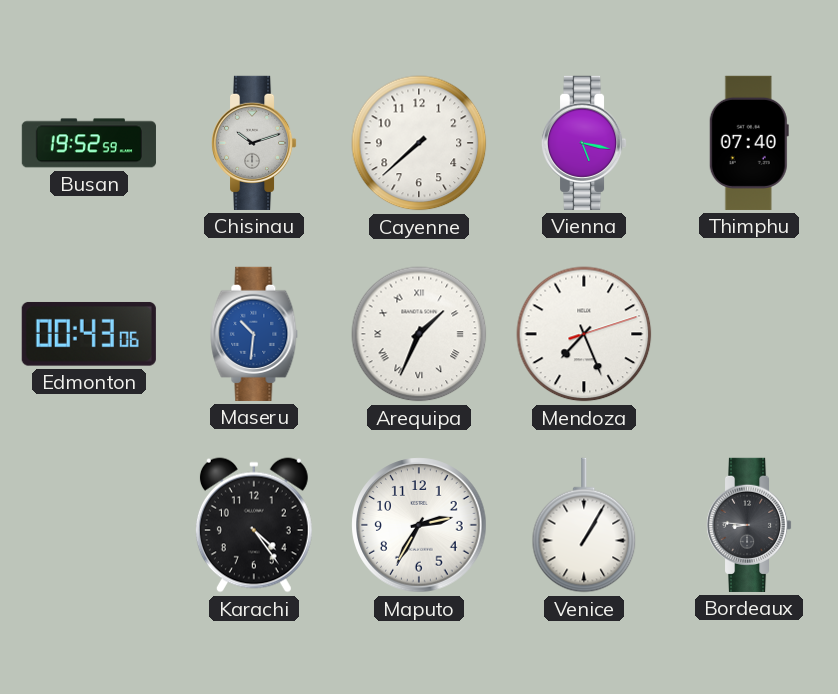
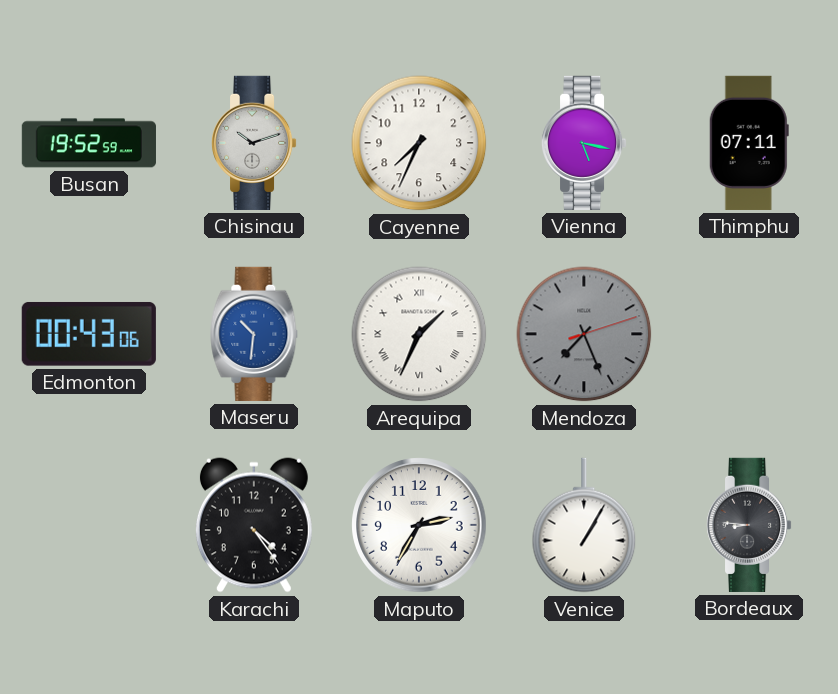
Cayenne: 7:38 -> 7:34
Thimphu: 07:40 -> 07:11
Mendoza dial: white -> grey
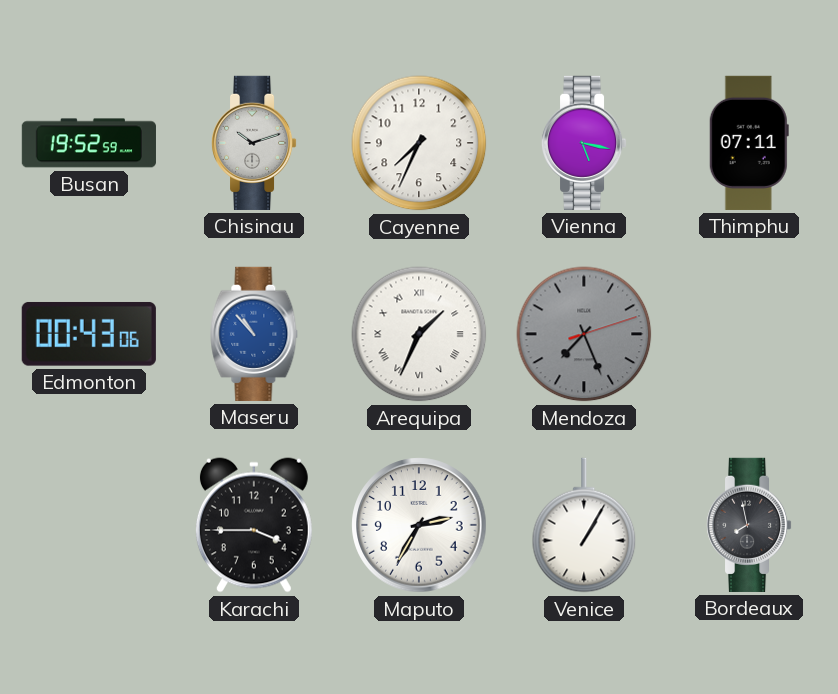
Maseru: 10:31 -> 10:53
Karachi: 4:24 -> 3:45
Bordeaux: 8:46 -> 7:58
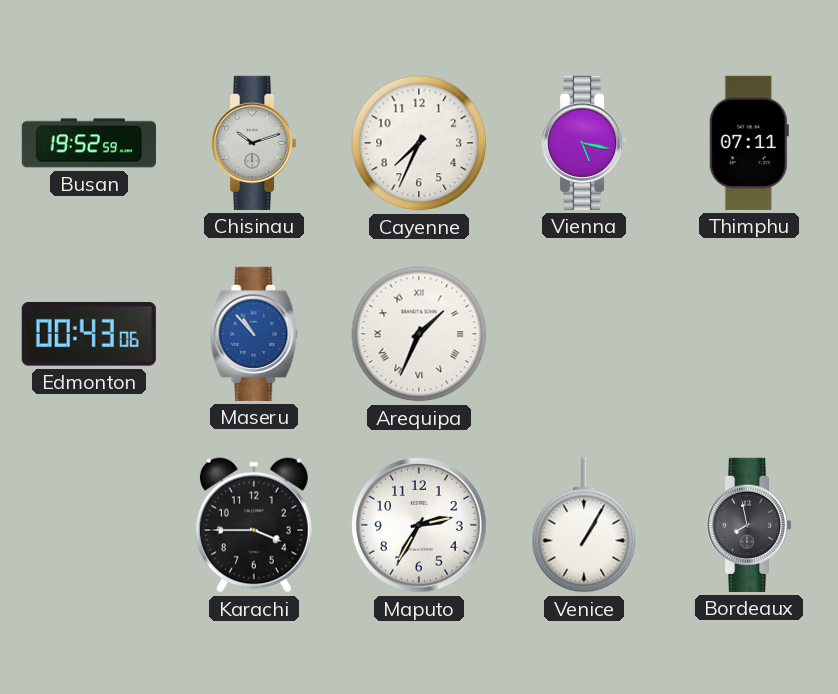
Mendoza: 7:26 -> none
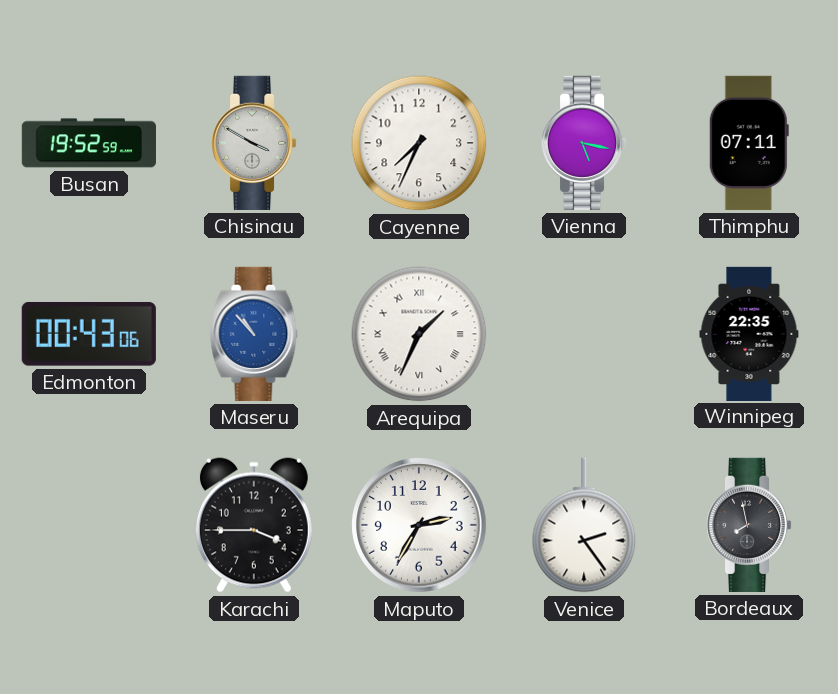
Chisinau: 10:12 -> 3:50
Winnipeg: none -> 22:35
Venice: 1:05 -> 2:24
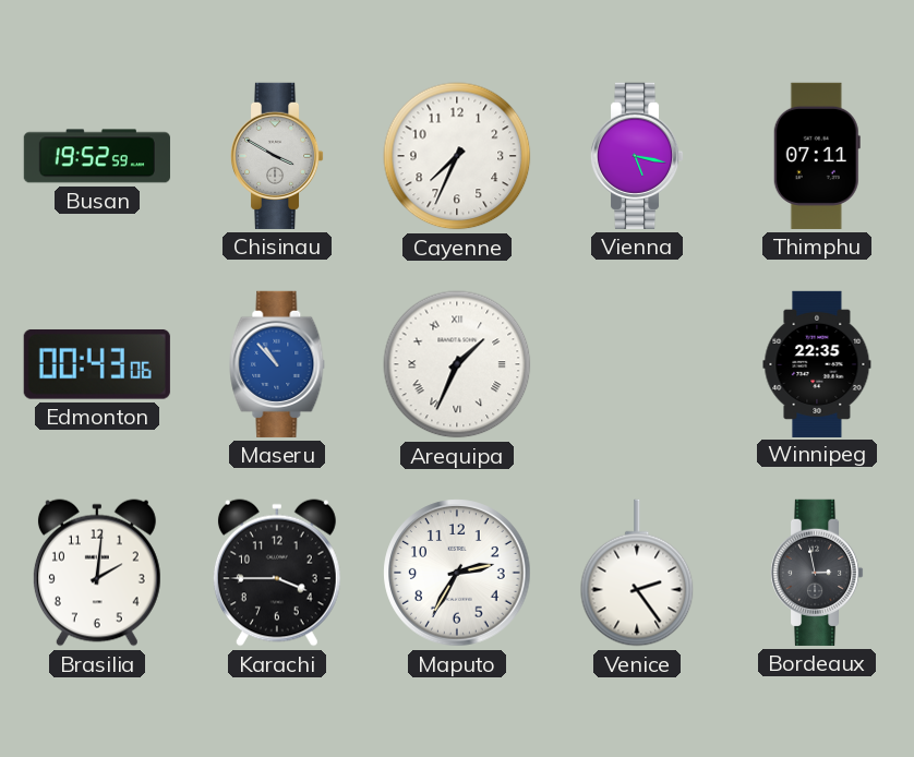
Brasilia: none -> 2:01
Bordeaux: 7:58 -> 2:58
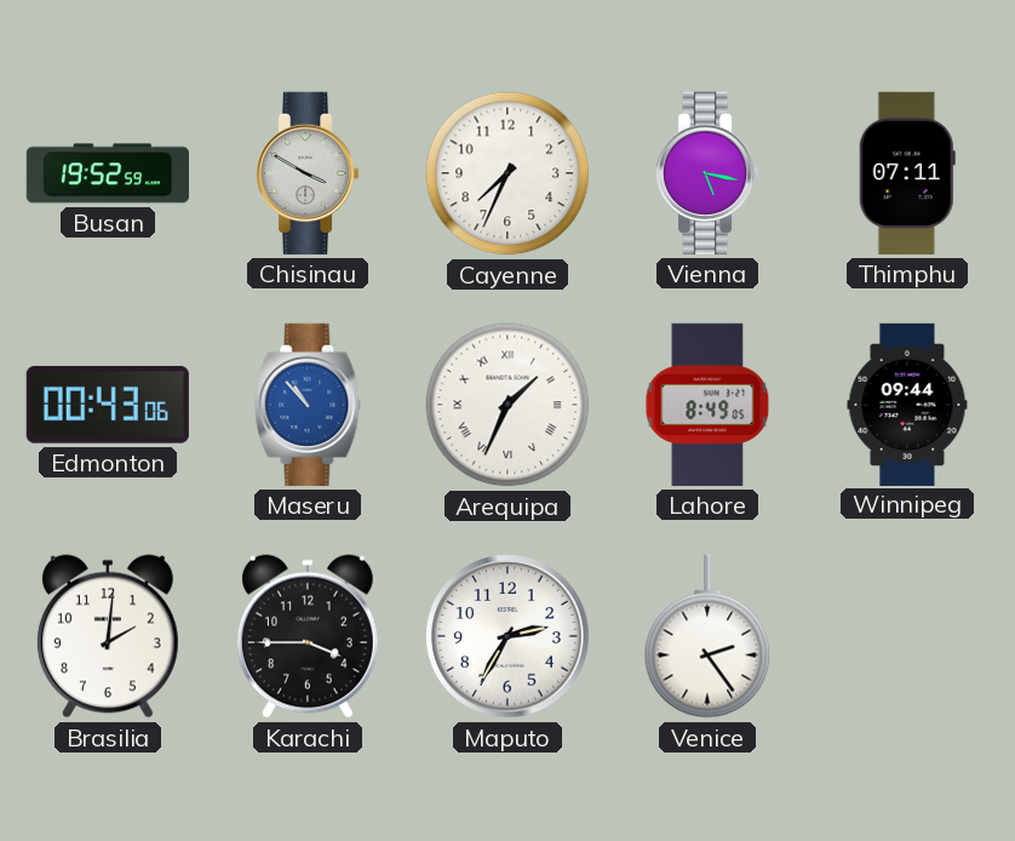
Lahore: none -> 8:49
Winnipeg: 22:35 -> 09:44
Bordeaux: 2:58 -> none
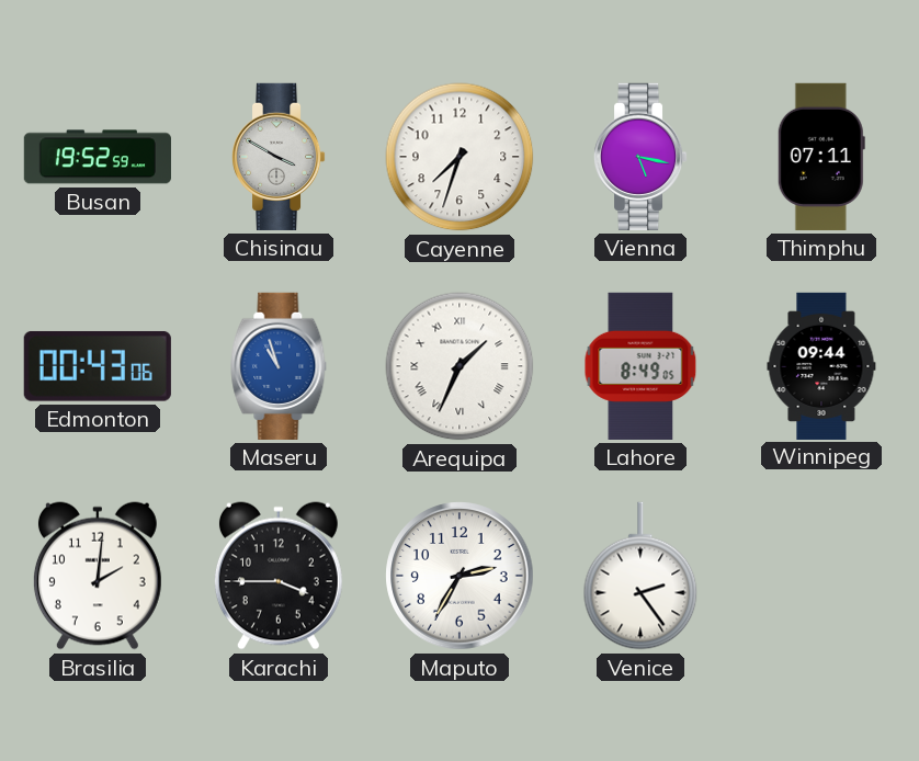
Cayenne: 7:34 -> 7:33
Maseru: 10:53 -> 10:57
